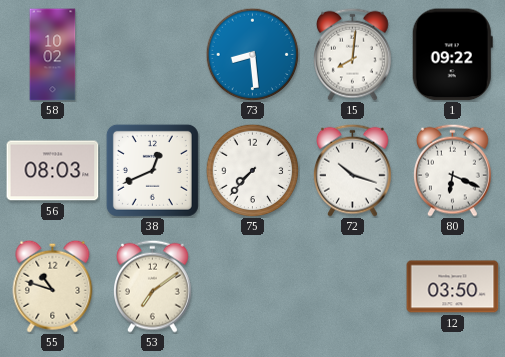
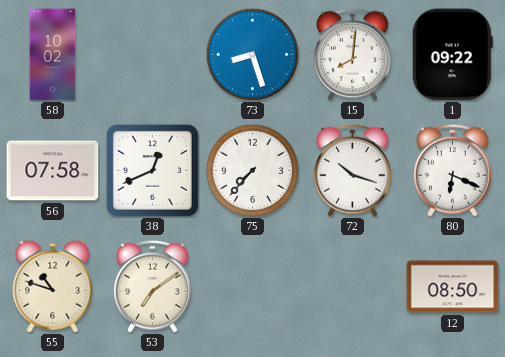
73: 8:29 -> 8:27
56: 08:03 -> 07:58
12: 03:50 -> 08:50
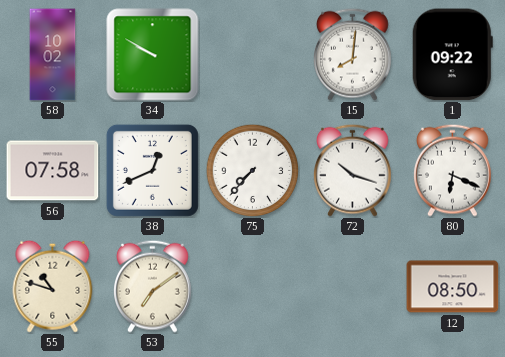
34: none -> 9:50
73: 8:27 -> none
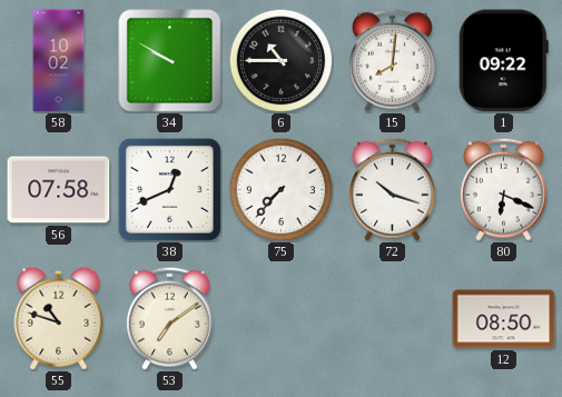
6: none -> 10:45
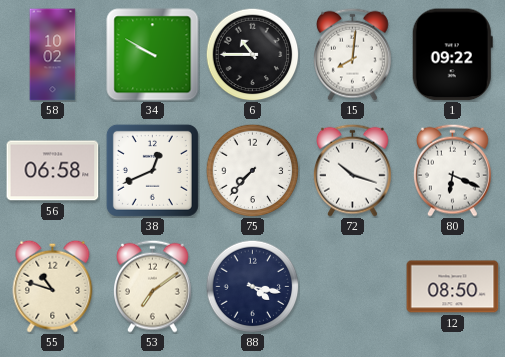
56: 07:58 -> 06:58
88: none -> 4:17
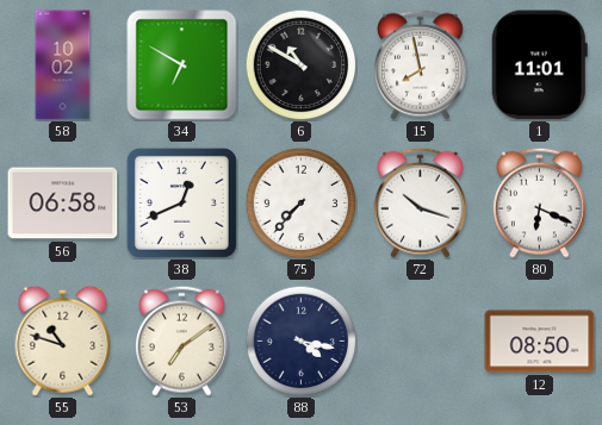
34: 9:50 -> 6:50
6: 10:45 -> 10:50
15: 8:01 -> 7:58
1: 09:22 -> 11:01
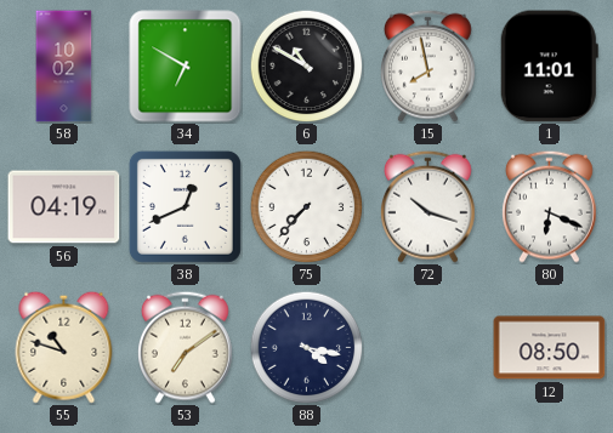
56: 06:58 -> 04:19
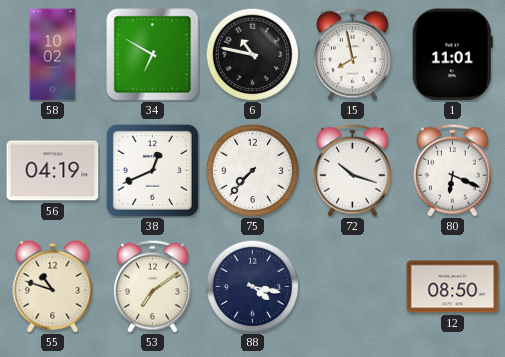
6: 10:50 -> 10:47
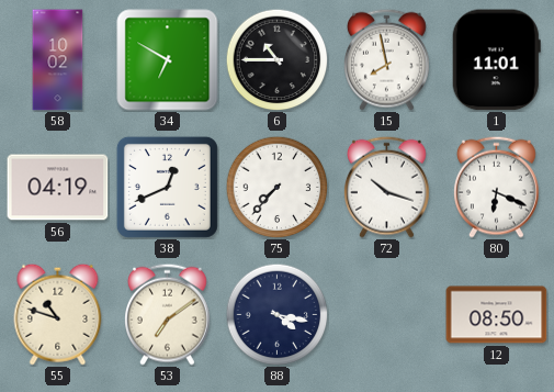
6: 10:47 -> 10:45
